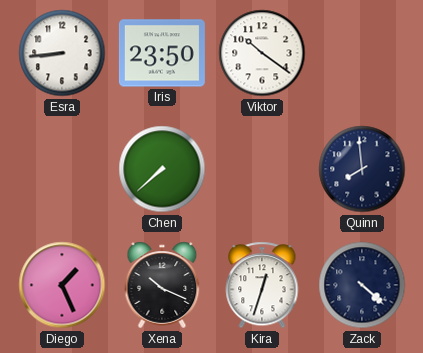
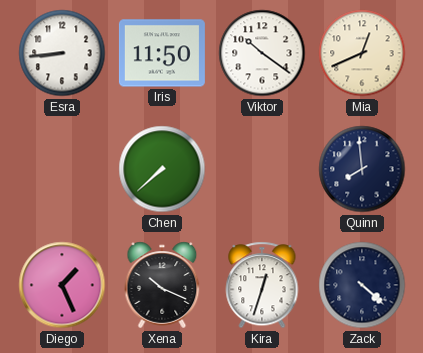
Iris: 23:50 -> 11:50
Mia: none -> 12:41
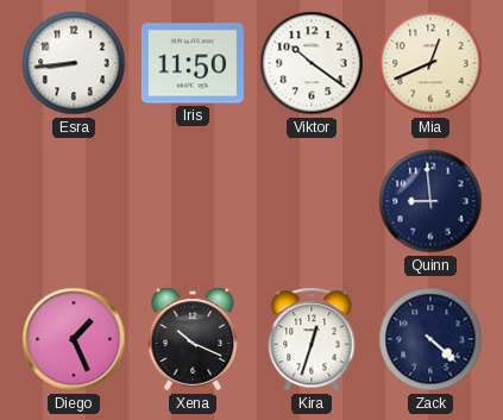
Chen: 7:38 -> none
Quinn: 7:59 -> 8:59
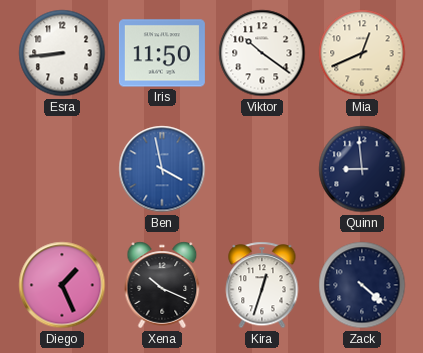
Ben: none -> 3:58
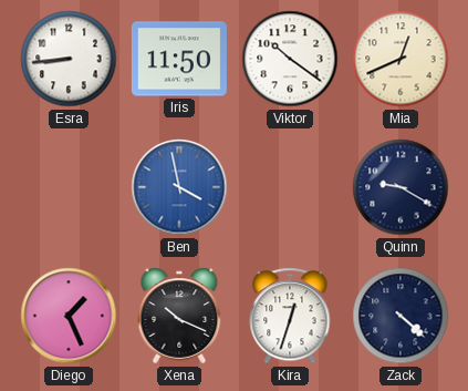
Quinn: 8:59 -> 9:20
